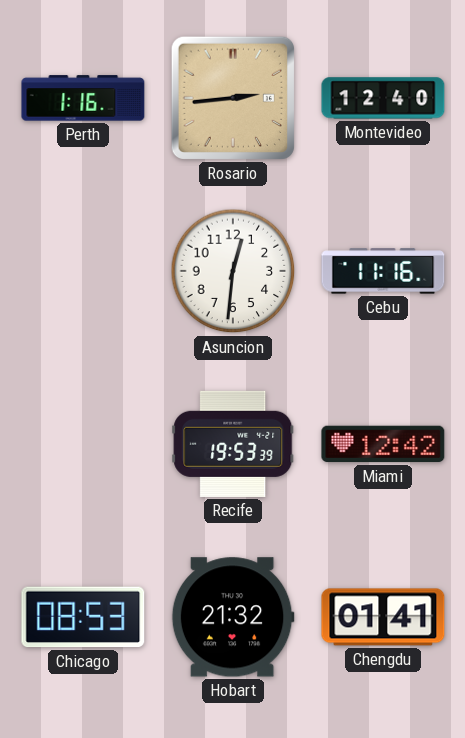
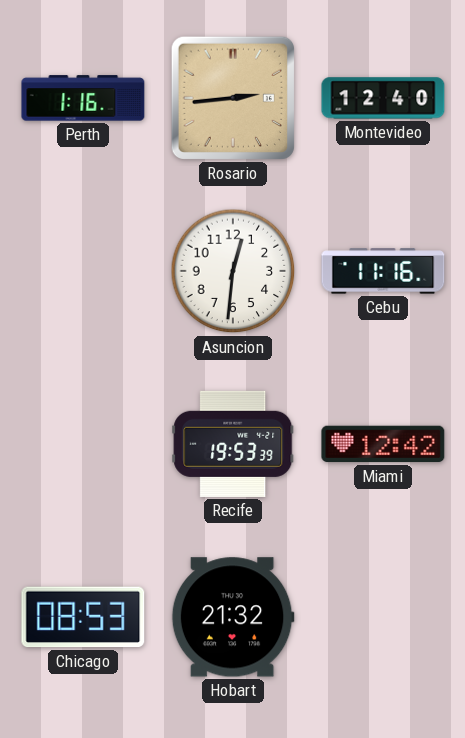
Chengdu: 01:41 -> none
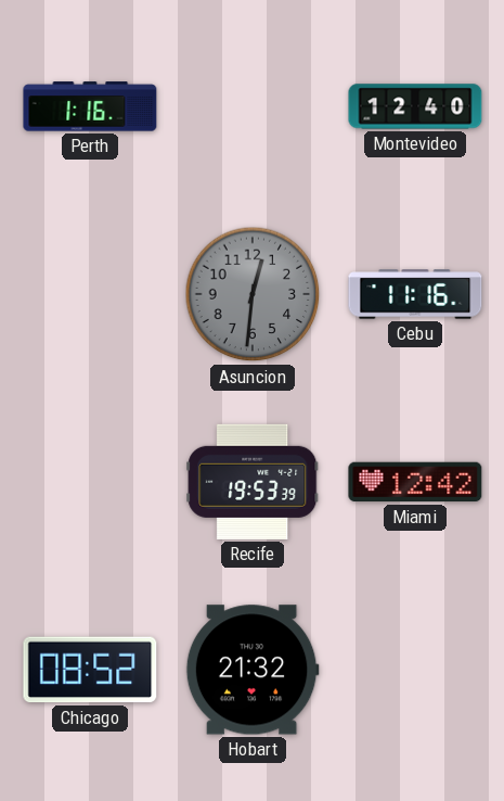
Rosario: 2:44 -> none
Asuncion dial: white -> grey
Chicago: 08:53 -> 08:52
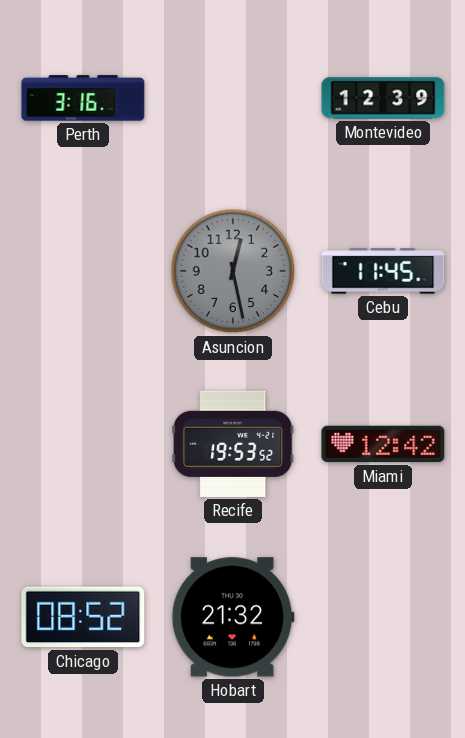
Perth: 1:16 -> 3:16
Montevideo: 12:40 -> 12:39
Asuncion: 12:31 -> 12:28
Cebu: 11:16 -> 11:45
Recife: 19:53:39 -> 19:53:52
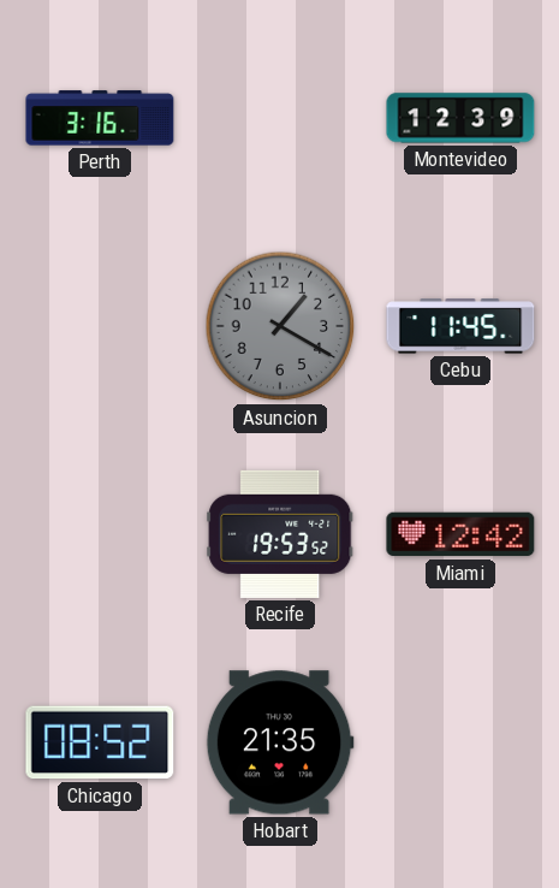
Asuncion: 12:28 -> 1:20
Hobart: 21:32 -> 21:35
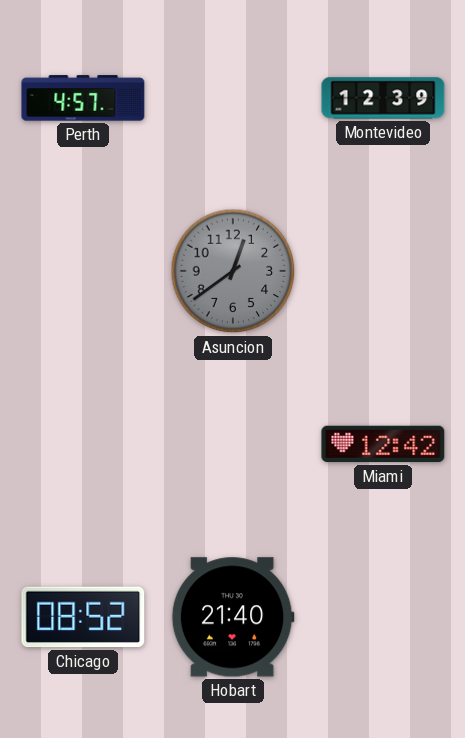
Perth: 3:16 -> 4:57
Asuncion: 1:20 -> 12:39
Cebu: 11:45 -> none
Recife: 19:53 -> none
Hobart: 21:35 -> 21:40
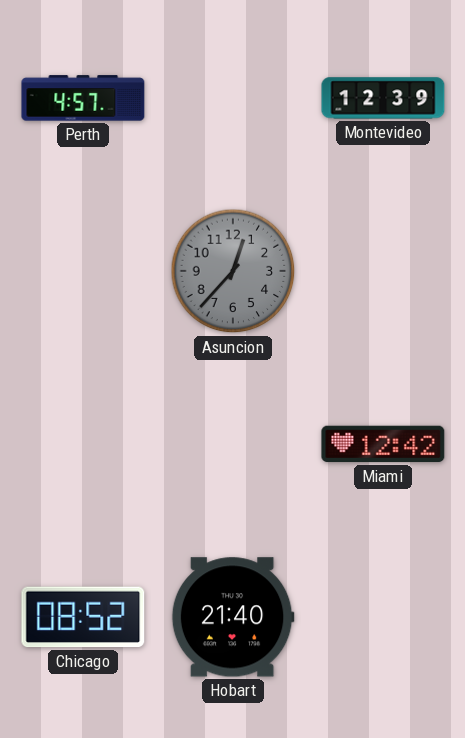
Asuncion: 12:39 -> 12:37
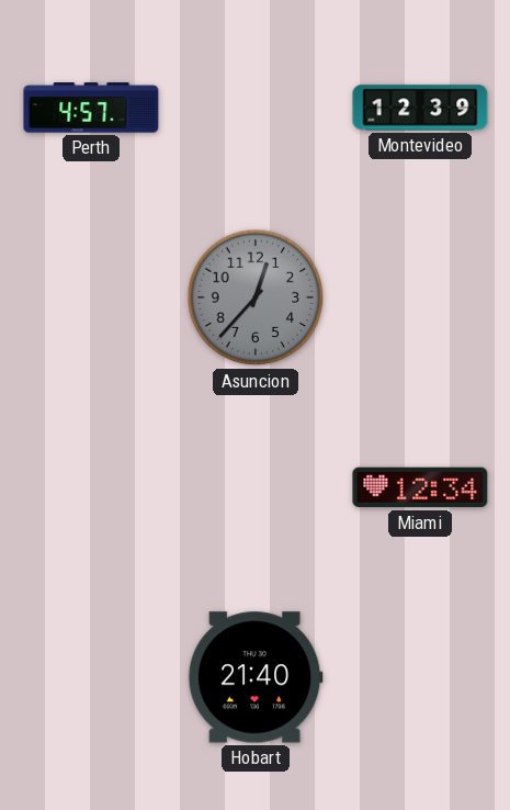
Miami: 12:42 -> 12:34
Chicago: 08:52 -> none
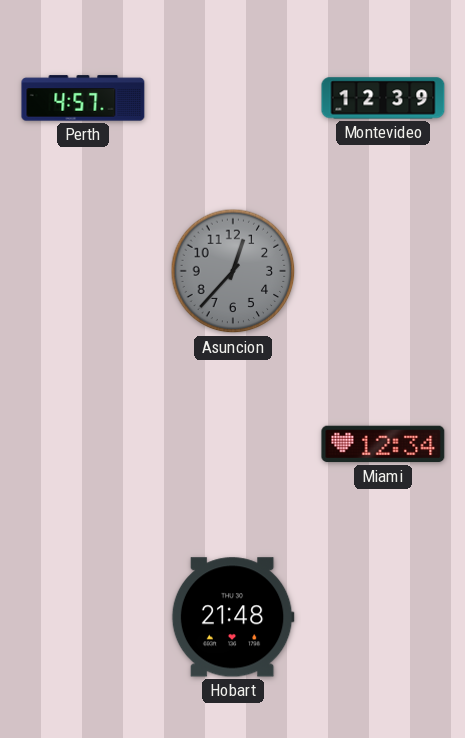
Hobart: 21:40 -> 21:48
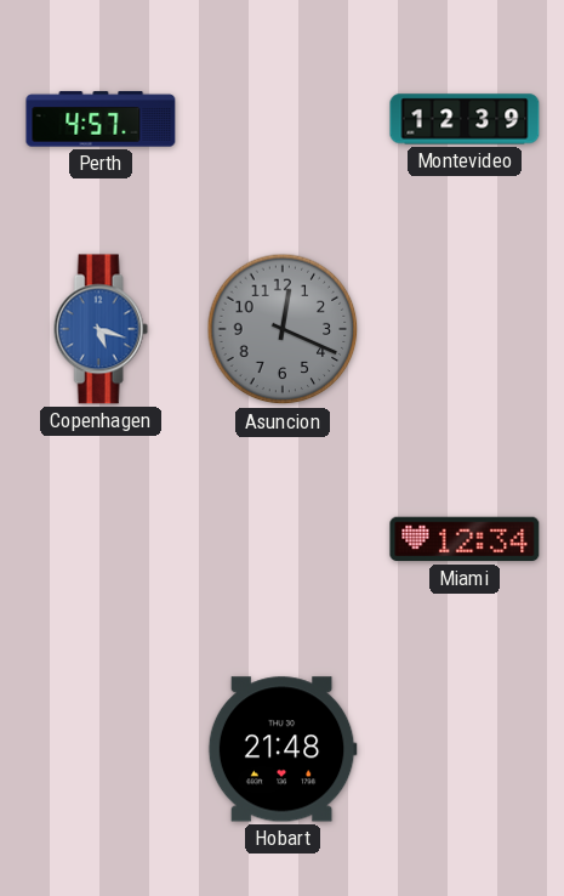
Copenhagen: none -> 5:18
Asuncion: 12:37 -> 12:19
